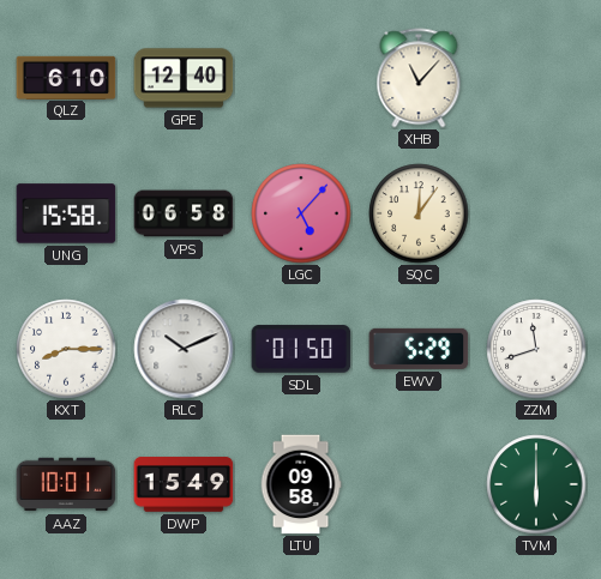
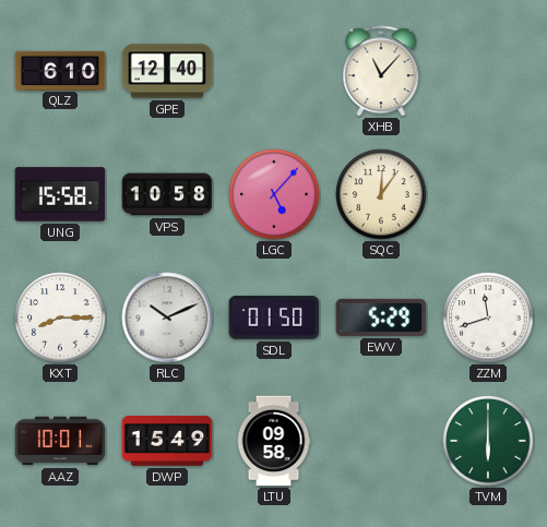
VPS: 06:58 -> 10:58
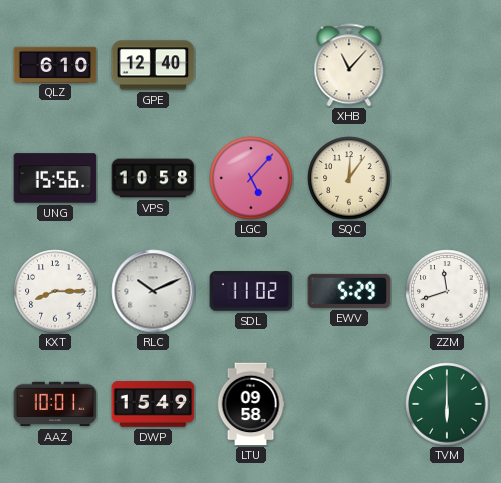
UNG: 15:58 -> 15:56
SDL: 01:50 -> 11:02
